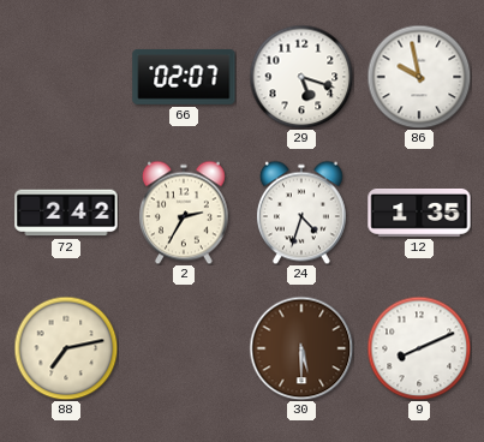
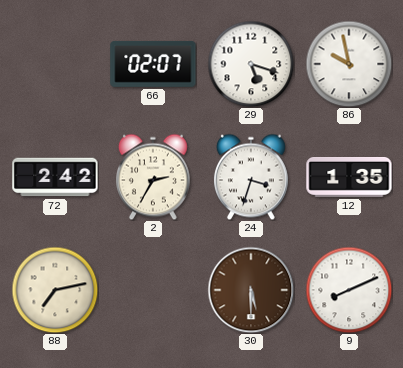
24: 4:33 -> 3:33
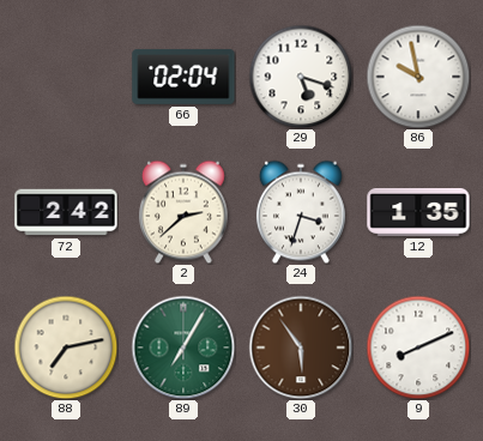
66: 02:07 -> 02:04
2: 2:35 -> 2:38
89: none -> 7:05
30: 5:30 -> 5:54
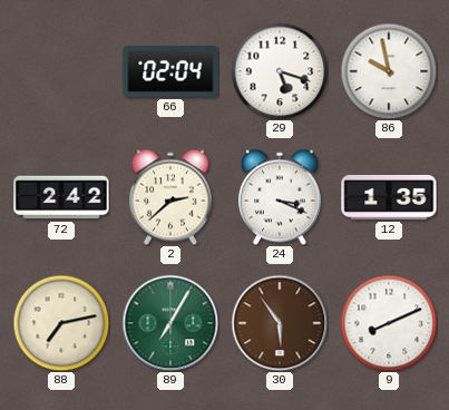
24: 3:33 -> 3:19
